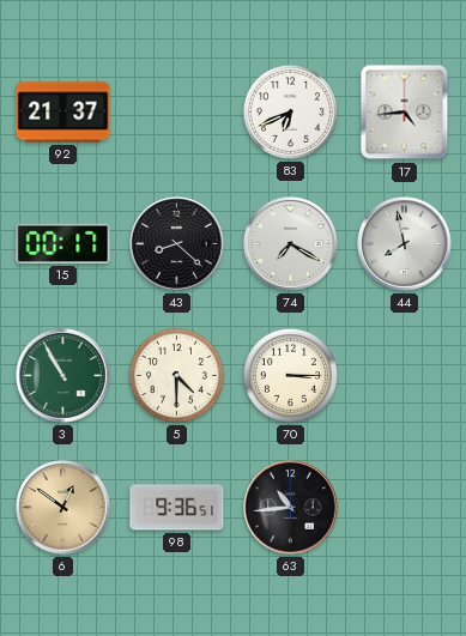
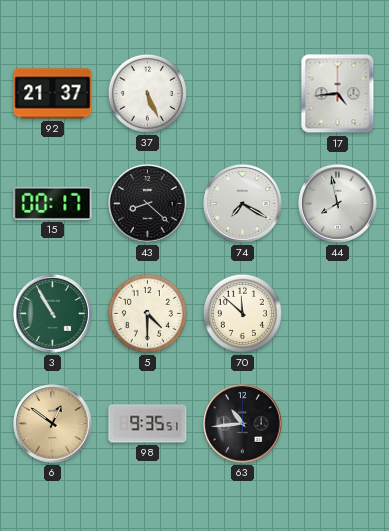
37: none -> 5:26
83: 6:41 -> none
70: 3:15 -> 11:52
98: 9:36 -> 9:35
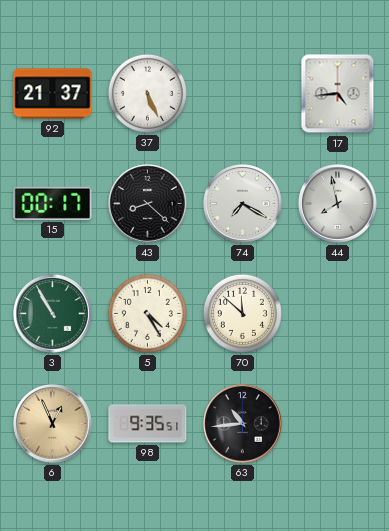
5: 4:30 -> 4:25
6: 12:51 -> 12:56
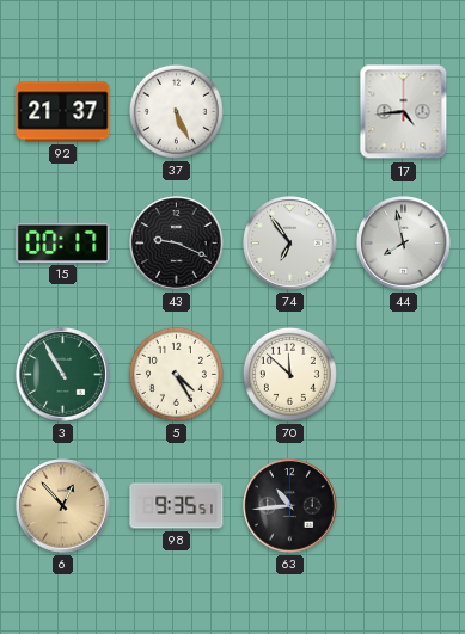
43: 8:22 -> 9:19
74: 7:20 -> 6:54
6: 12:56 -> 12:53
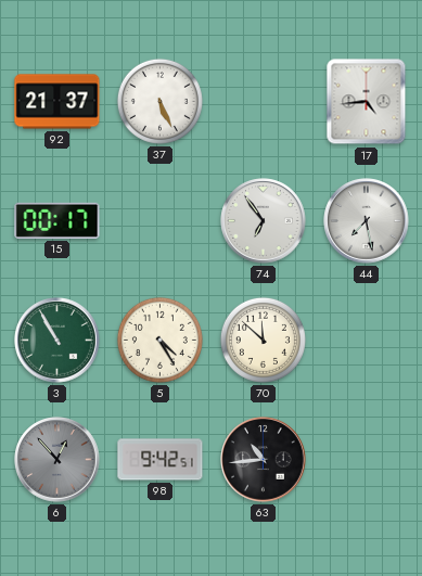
43: 9:19 -> none
44: 7:58 -> 7:28
6 dial: champagne -> grey
98: 9:35 -> 9:42
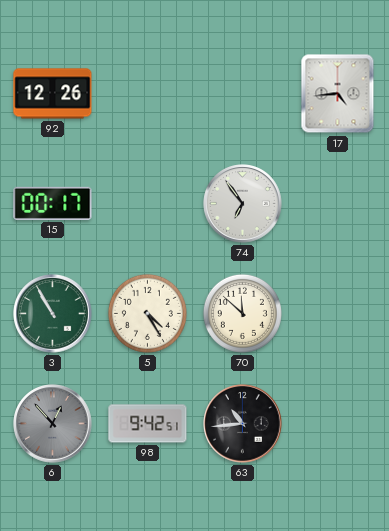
92: 21:37 -> 12:26
37: 5:26 -> none
44: 7:28 -> none
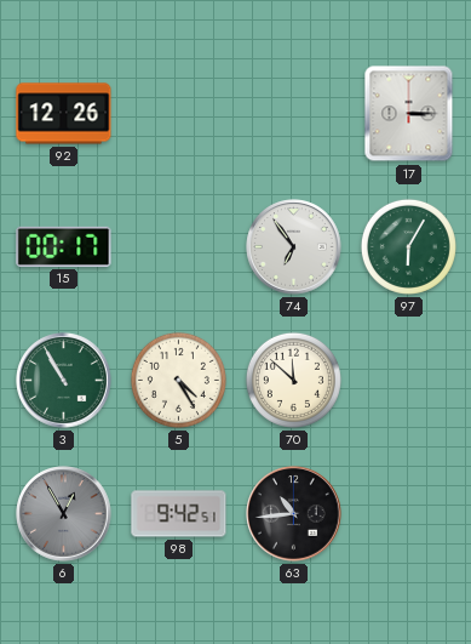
17: 4:44 -> 3:15
97: none -> 6:05
6: 12:53 -> 12:55
